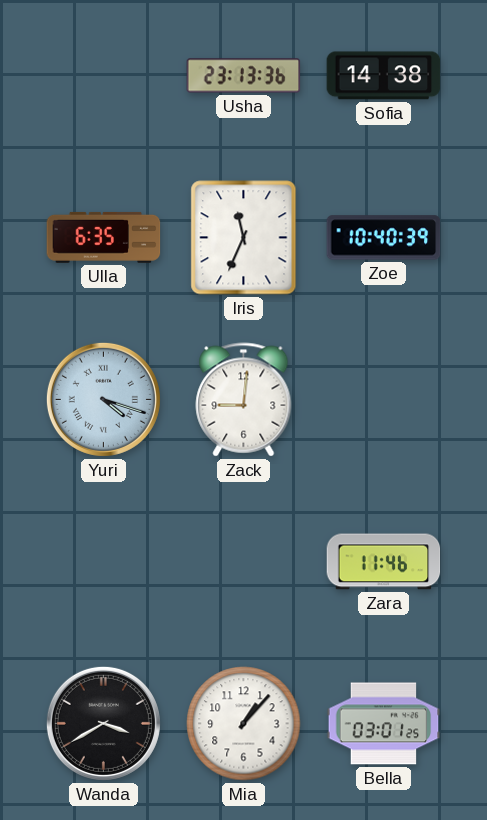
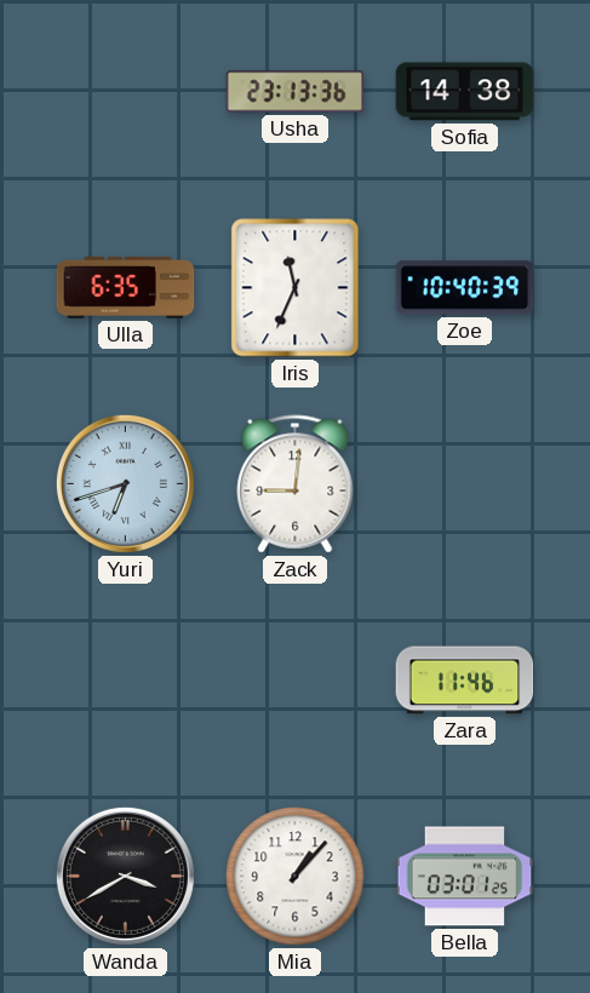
Yuri: 4:18 -> 6:42
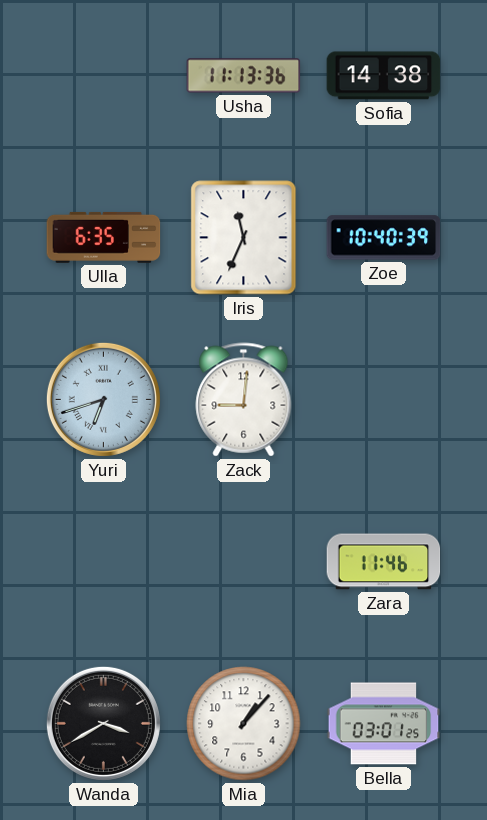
Usha: 23:13 -> 11:13
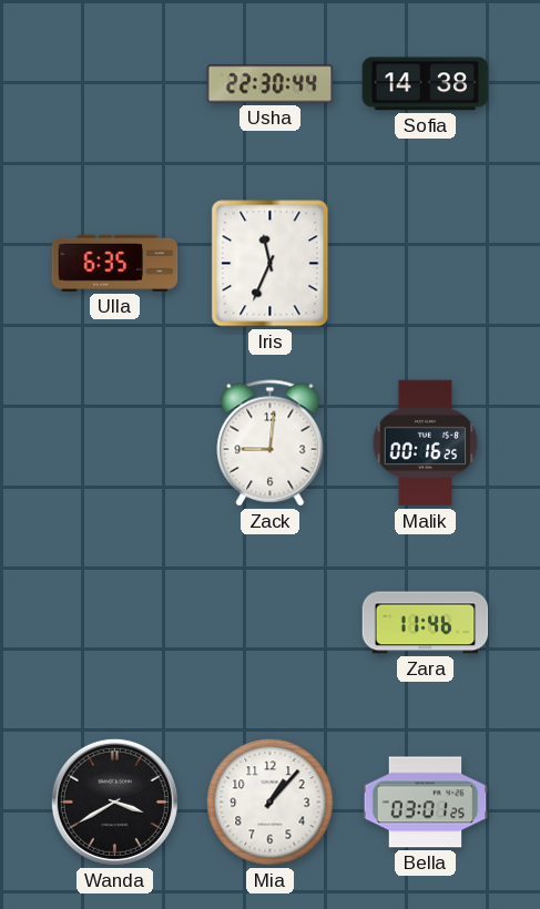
Usha: 11:13 -> 22:30
Zoe: 10:40 -> none
Yuri: 6:42 -> none
Malik: none -> 00:16
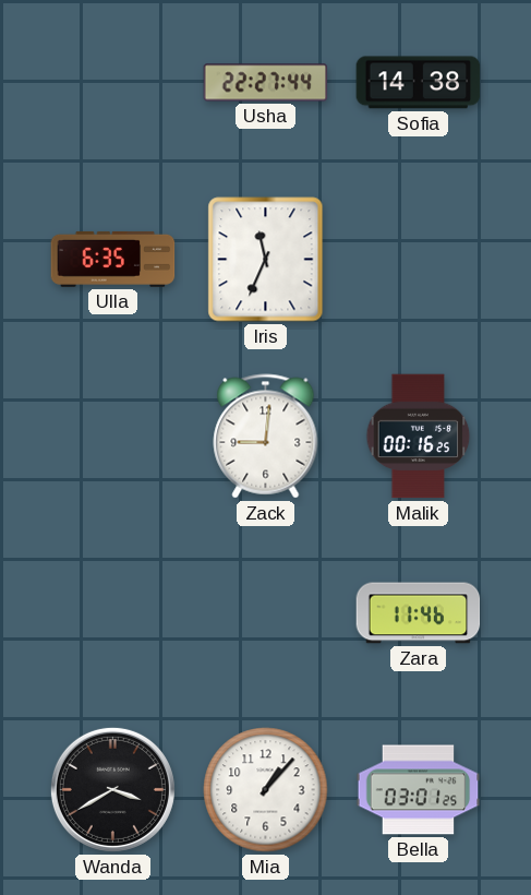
Usha: 22:30 -> 22:27
